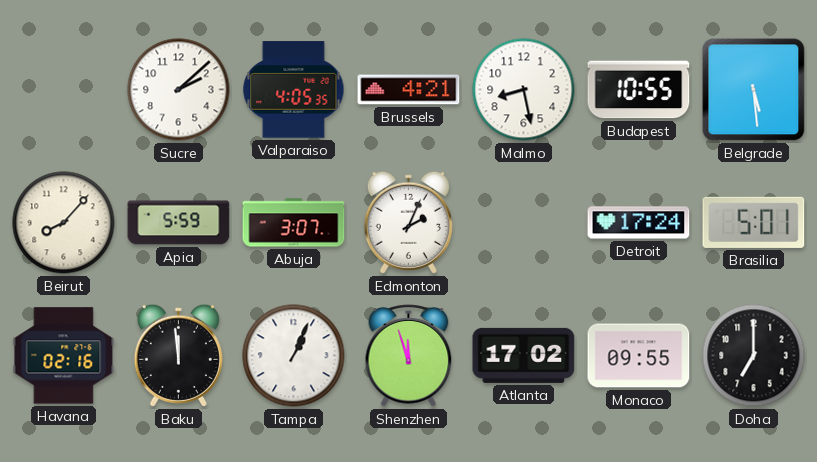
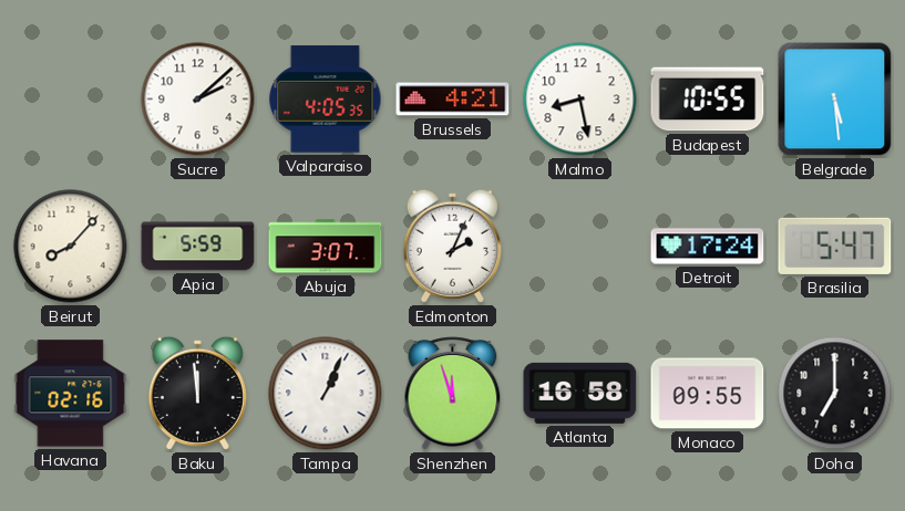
Brasilia: 5:01 -> 5:47
Atlanta: 17:02 -> 16:58
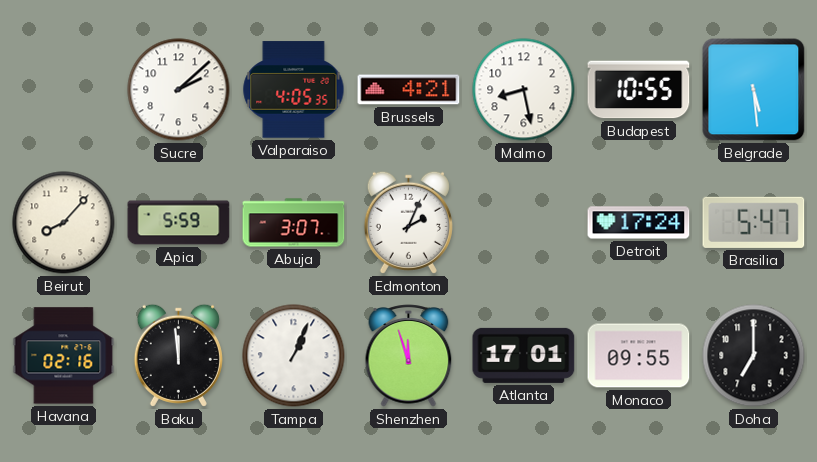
Atlanta: 16:58 -> 17:01
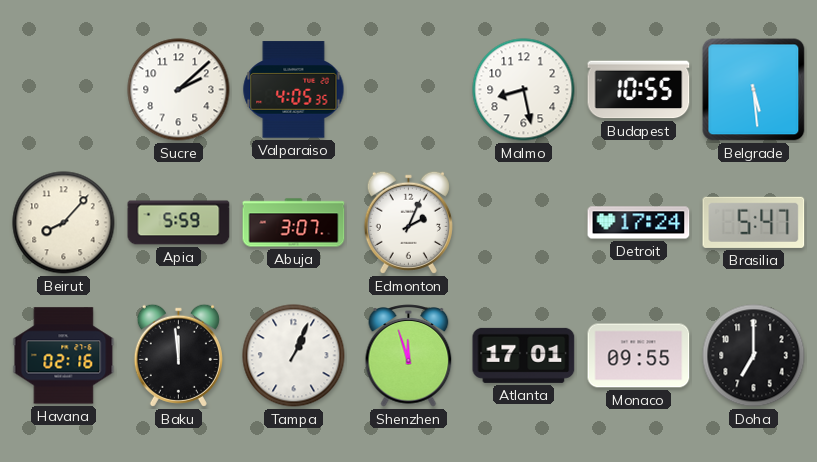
Brussels: 4:21 -> none
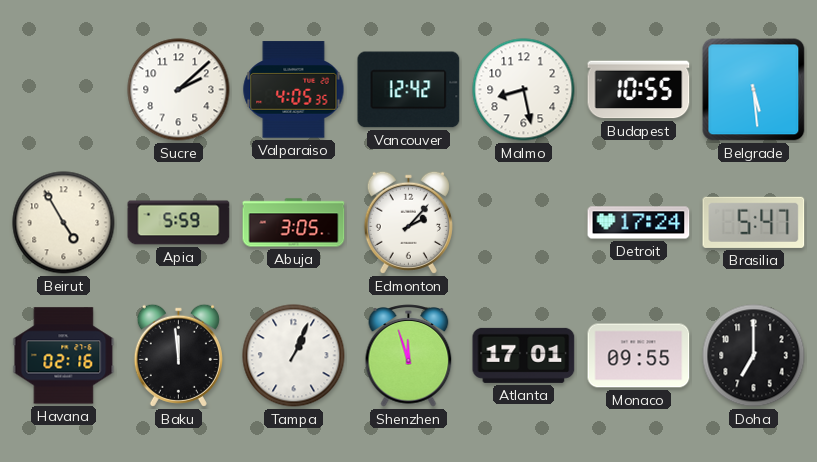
Vancouver: none -> 12:42
Beirut: 8:07 -> 4:55
Abuja: 3:07 -> 3:05
Edmonton: 2:04 -> 2:07
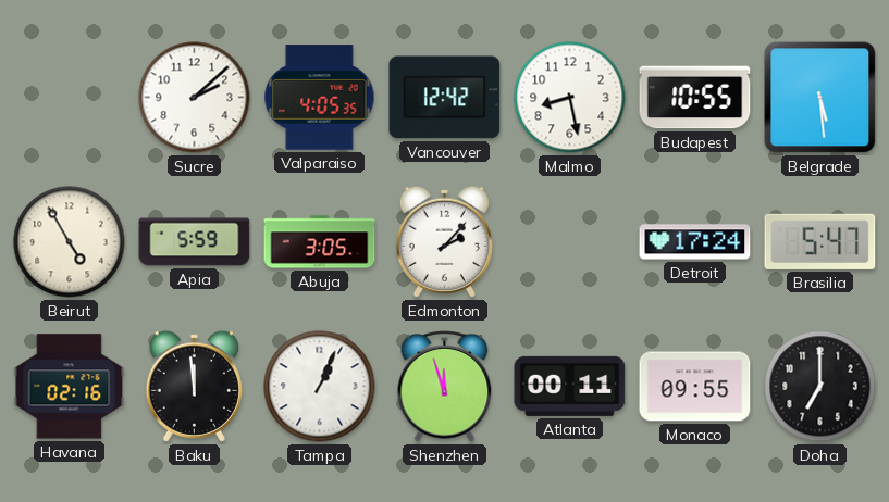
Atlanta: 17:01 -> 00:11
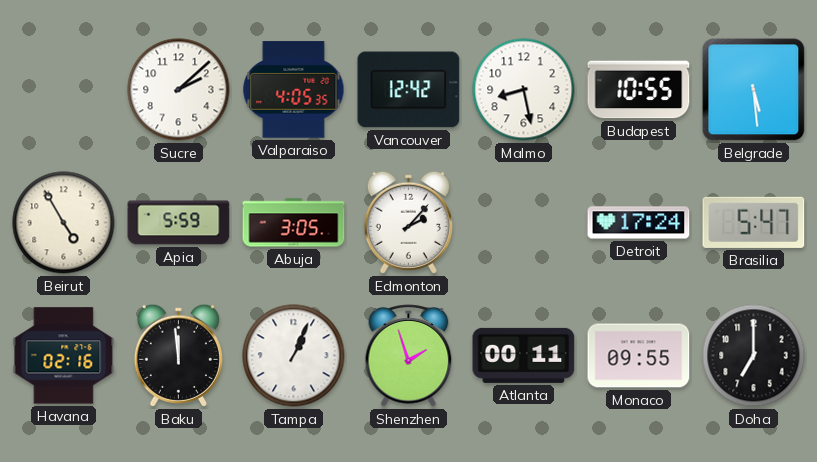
Shenzhen: 11:57 -> 1:57
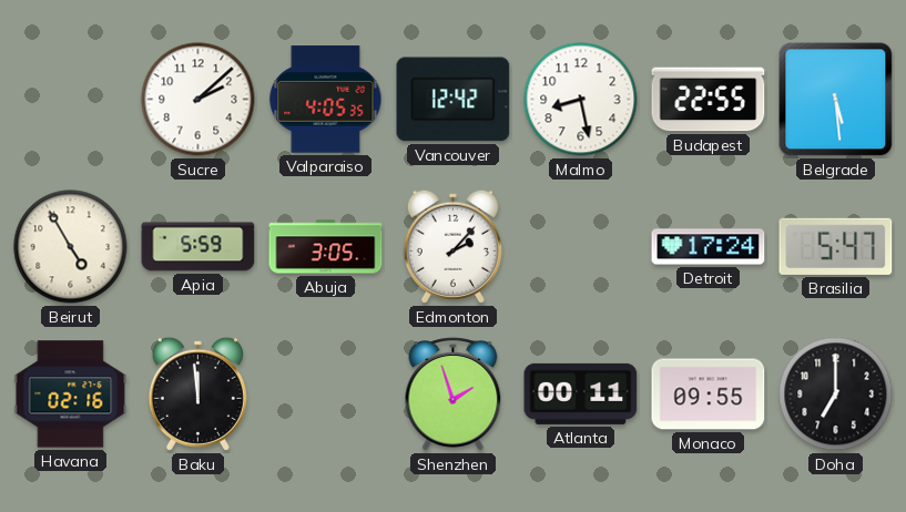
Budapest: 10:55 -> 22:55
Tampa: 1:04 -> none
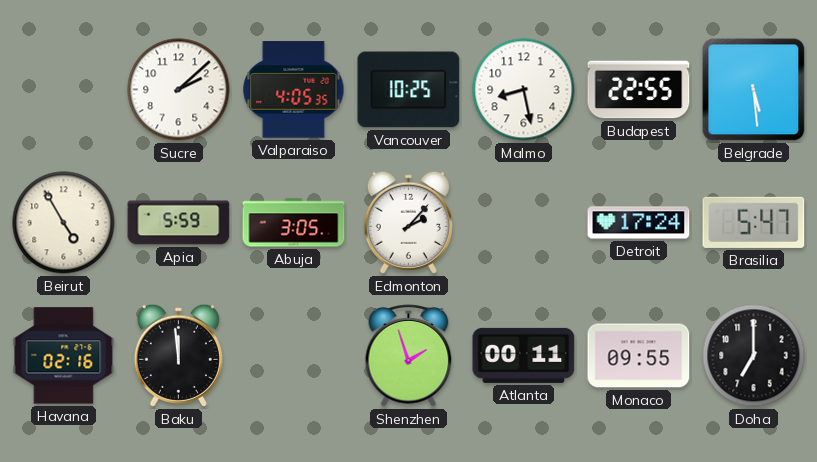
Vancouver: 12:42 -> 10:25
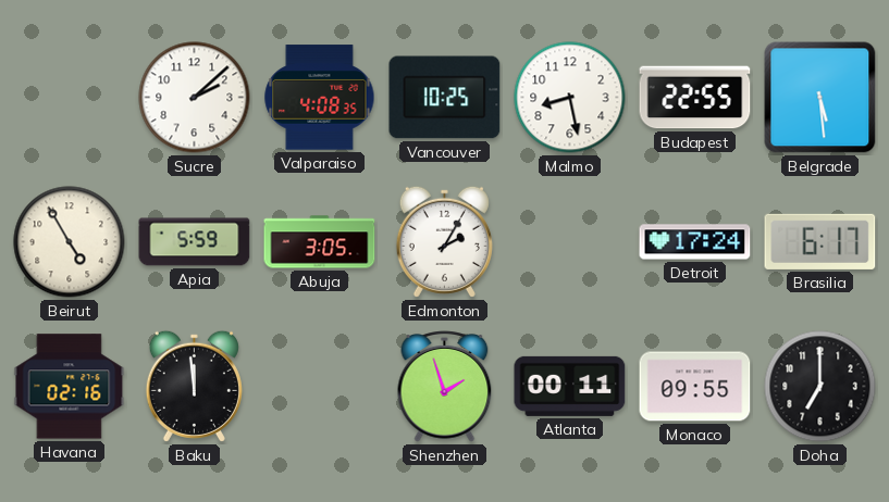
Valparaiso: 4:05 -> 4:08
Edmonton: 2:07 -> 2:05
Brasilia: 5:47 -> 6:17
